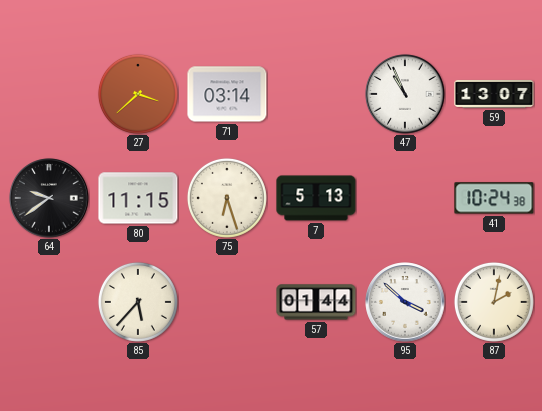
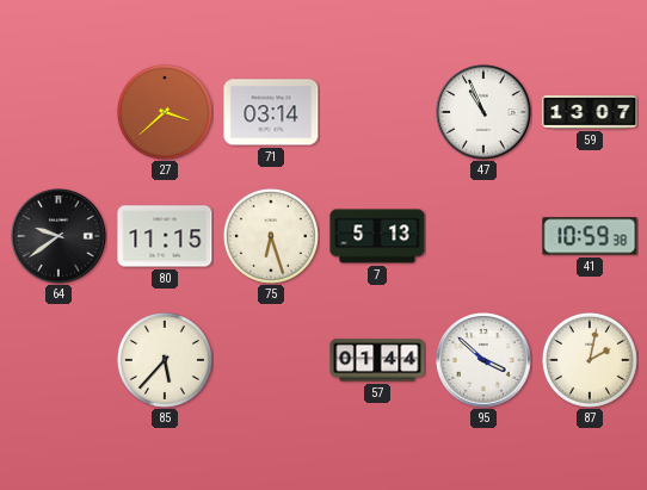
41: 10:24 -> 10:59
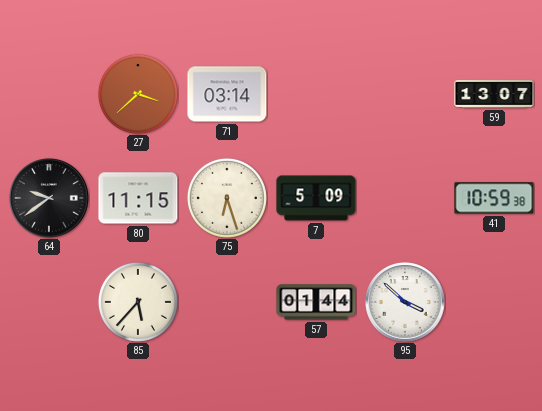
47: 10:56 -> none
7: 5:13 -> 5:09
87: 2:02 -> none
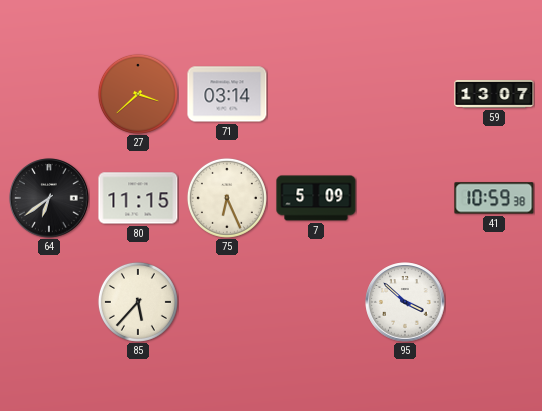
64: 9:39 -> 6:39
75: 6:27 -> 6:26
57: 01:44 -> none
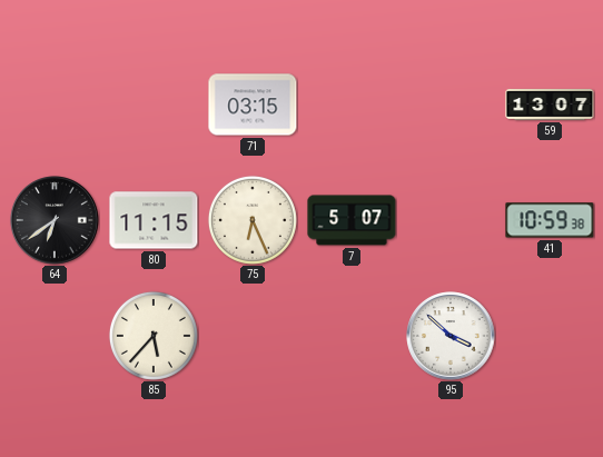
27: 3:38 -> none
71: 03:14 -> 03:15
7: 5:09 -> 5:07
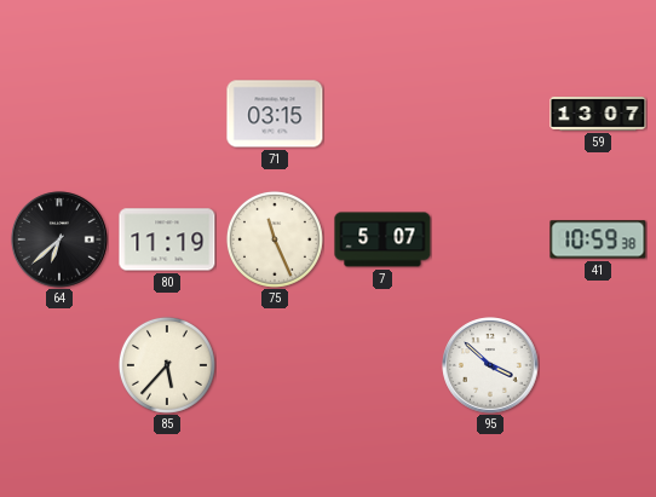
64: 6:39 -> 6:38
80: 11:15 -> 11:19
75: 6:26 -> 11:26
